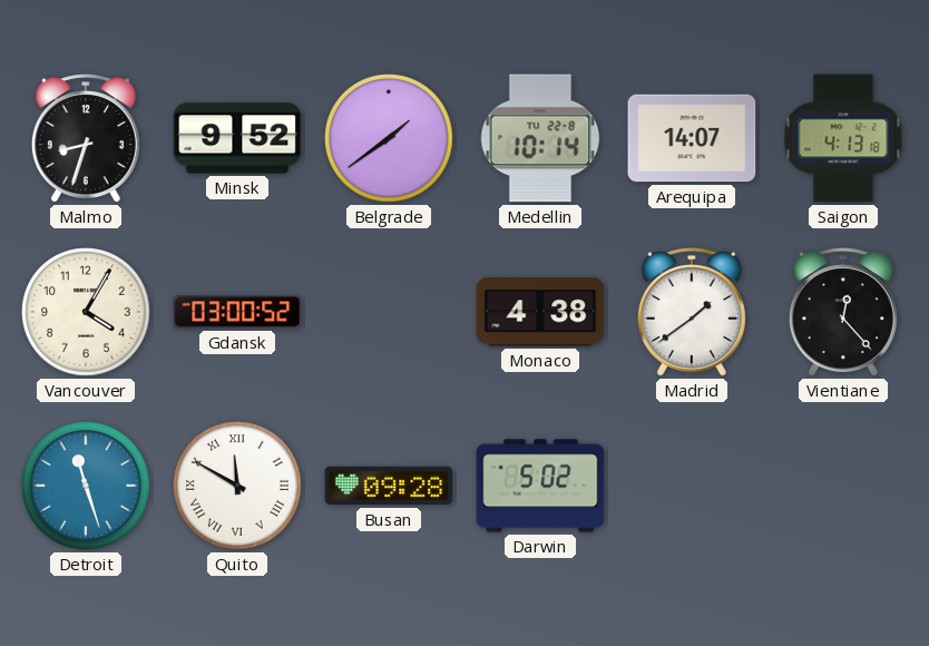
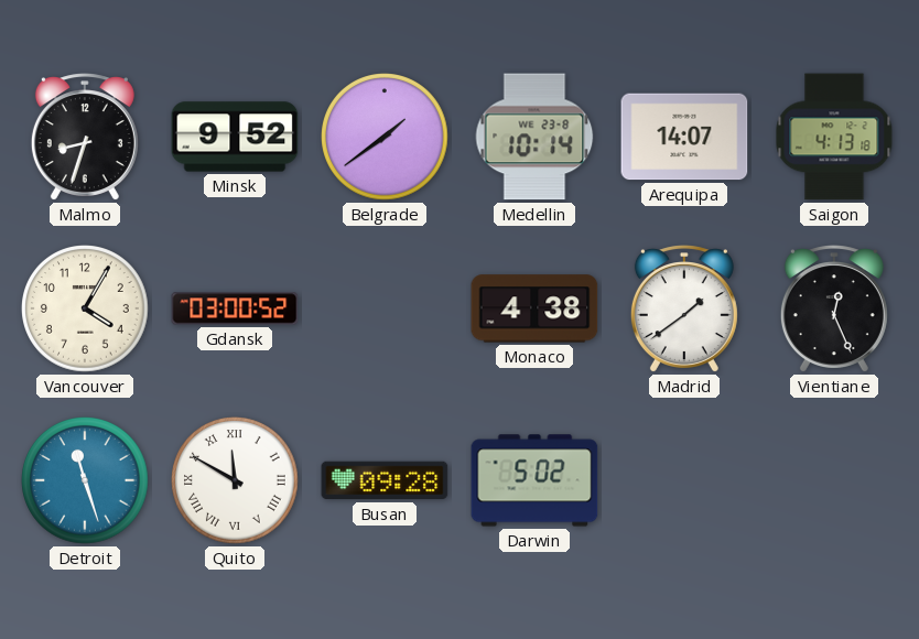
Medellin date: TU 22-8 -> WE 23-8
Vientiane: 12:23 -> 12:26
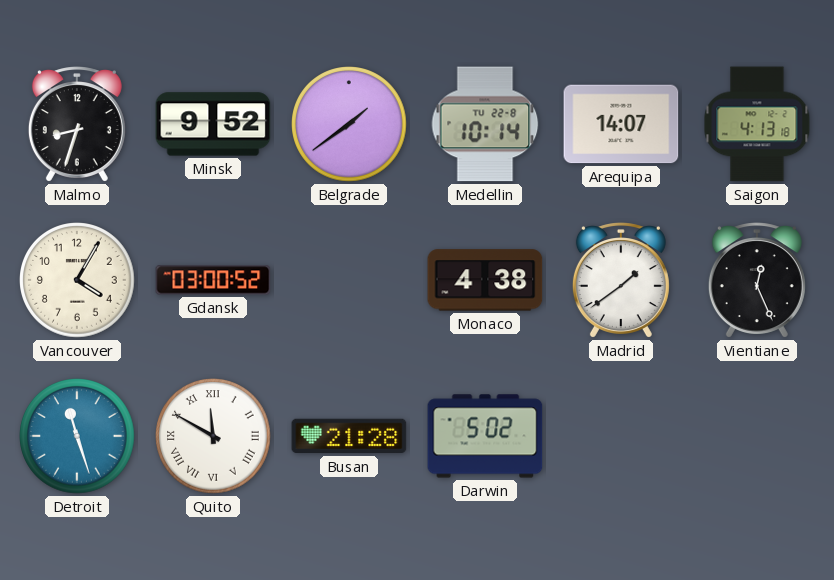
Medellin date: WE 23-8 -> TU 22-8
Busan: 09:28 -> 21:28
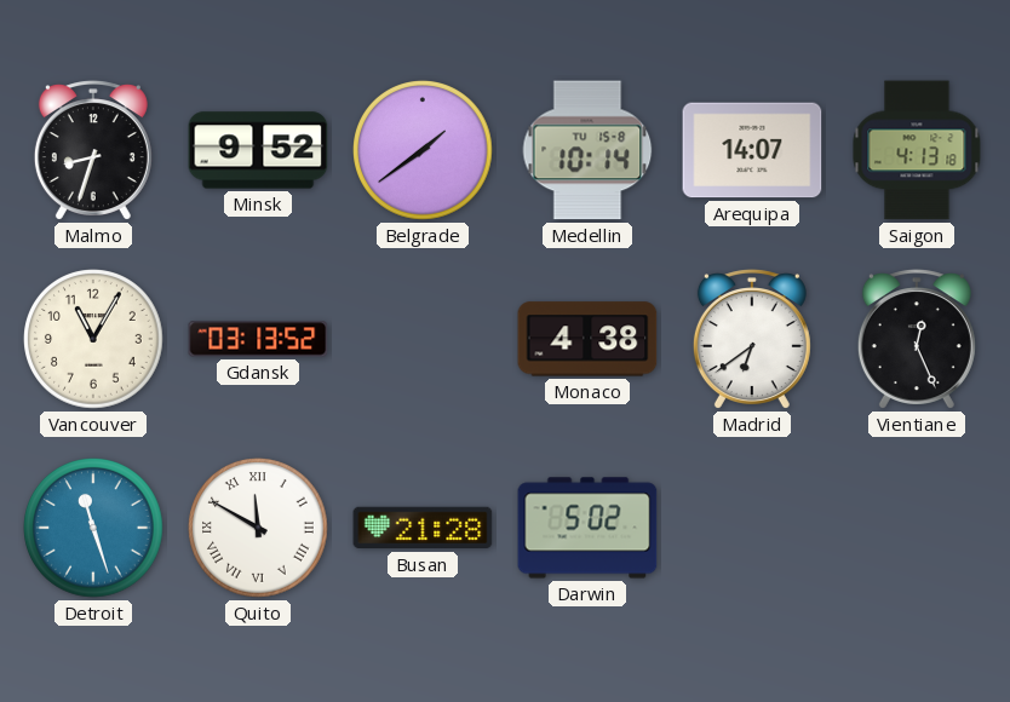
Medellin date: TU 22-8 -> TU 15-8
Vancouver: 4:05 -> 11:05
Gdansk: 03:00 -> 03:13
Madrid: 1:39 -> 6:39
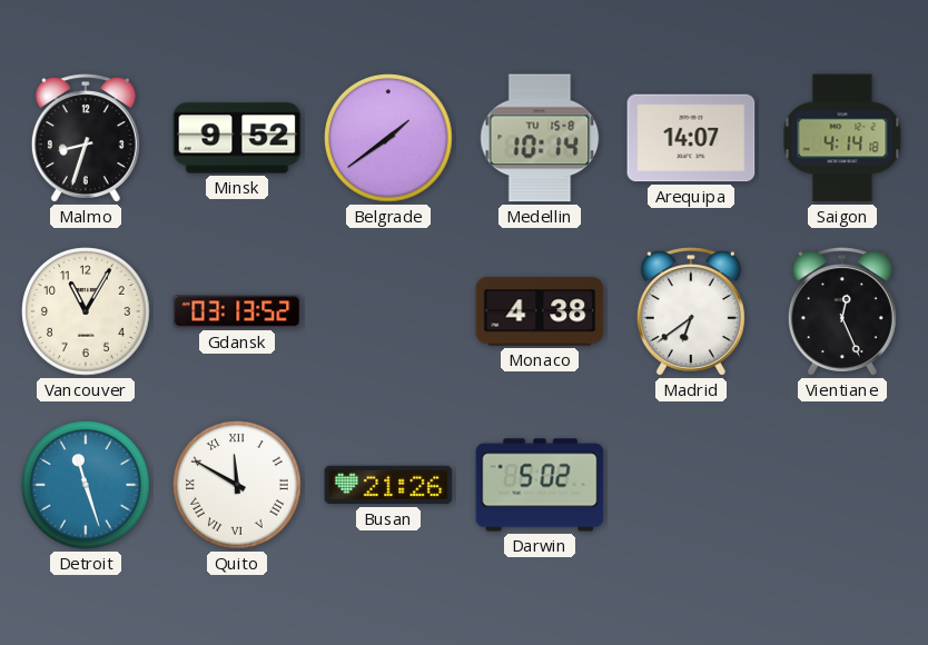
Saigon: 4:13 -> 4:14
Busan: 21:28 -> 21:26
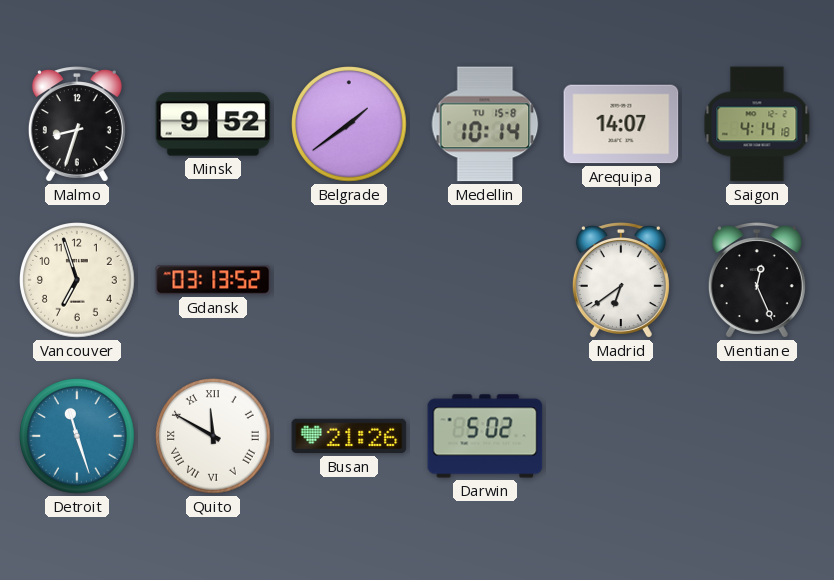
Vancouver: 11:05 -> 6:57
Monaco: 4:38 -> none
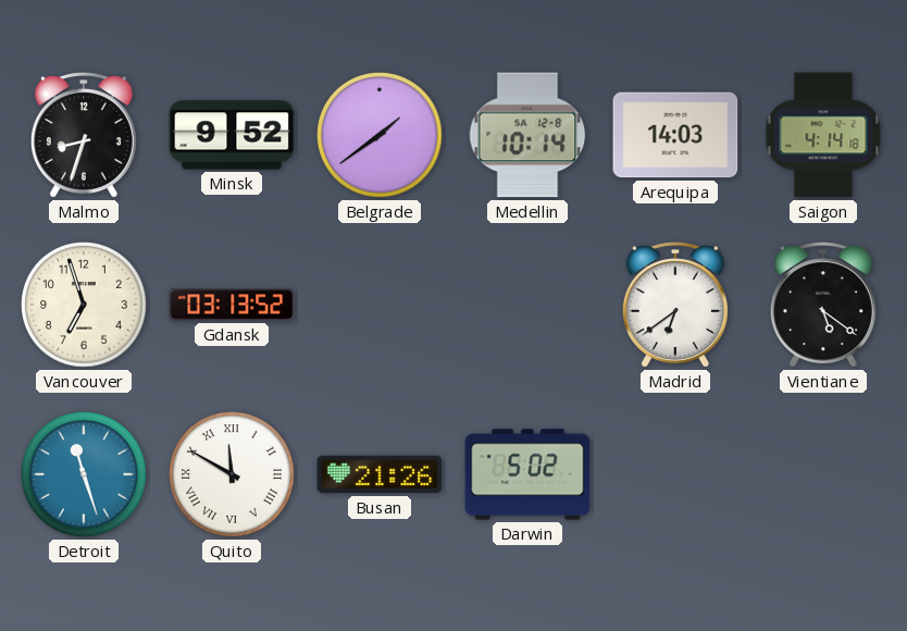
Medellin date: TU 15-8 -> SA 12-8
Arequipa: 14:07 -> 14:03
Vientiane: 12:26 -> 5:21
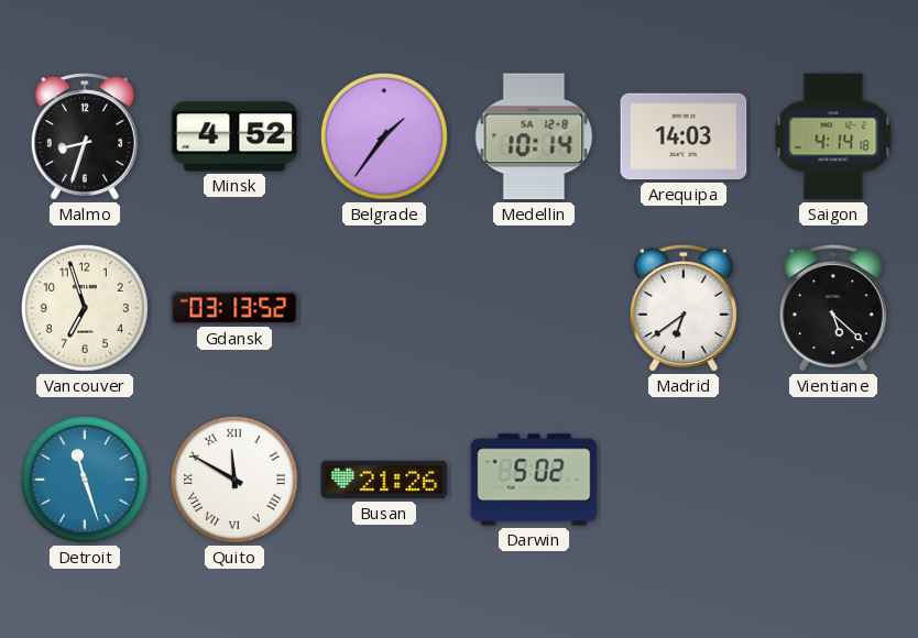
Minsk: 9:52 -> 4:52
Belgrade: 1:39 -> 1:36
Vientiane: 5:21 -> 5:22
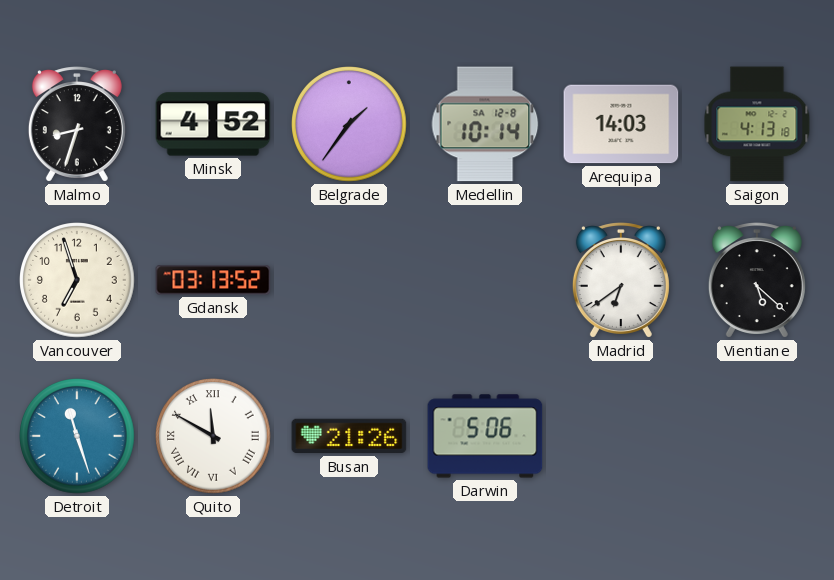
Saigon: 4:14 -> 4:13
Darwin: 5:02 -> 5:06
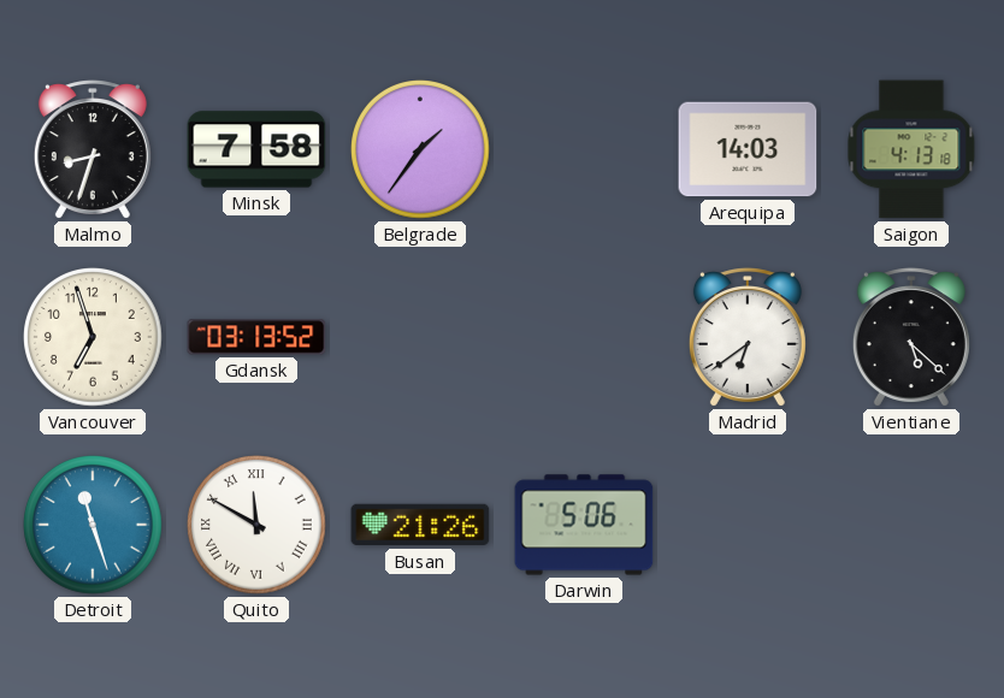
Minsk: 4:52 -> 7:58
Medellin: 10:14 -> none
